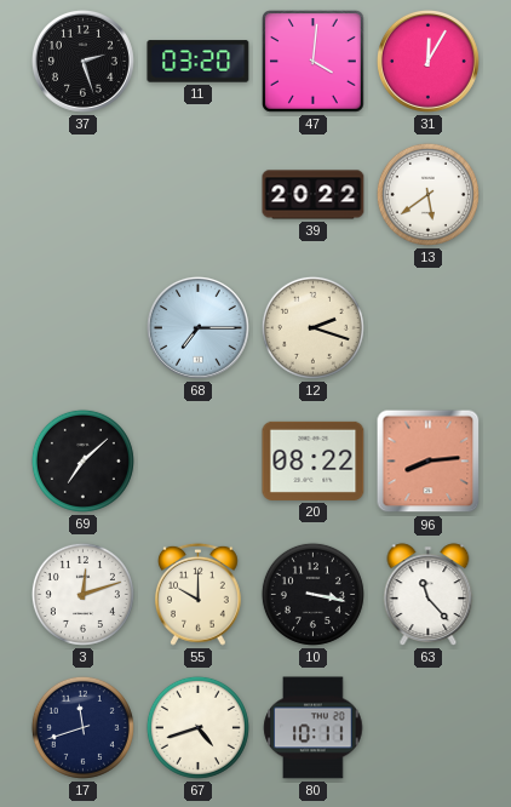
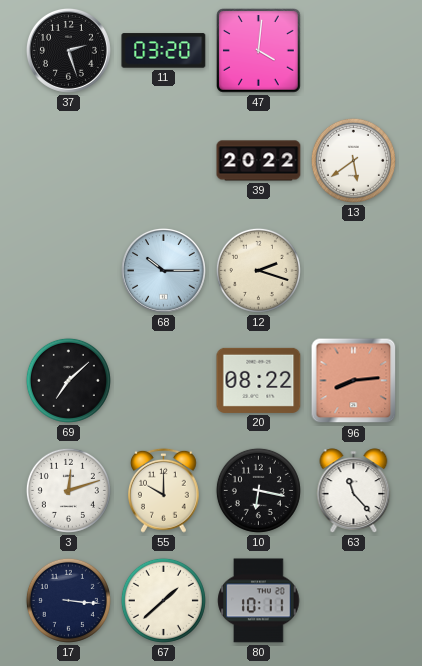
31: 12:05 -> none
68: 7:15 -> 10:15
10: 3:17 -> 6:17
17: 11:42 -> 3:16
67: 4:42 -> 1:38
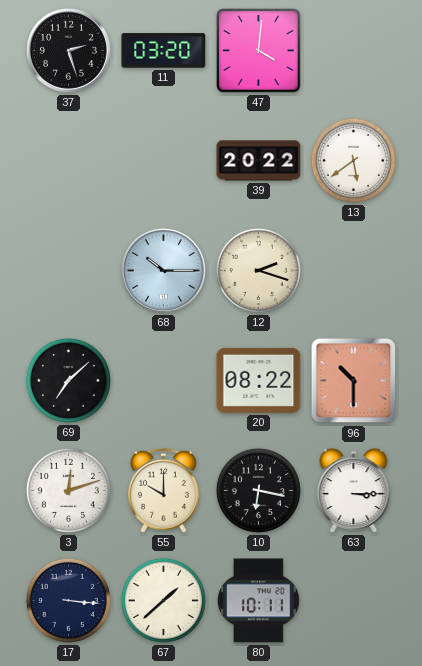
96: 8:14 -> 10:30
63: 11:23 -> 3:15
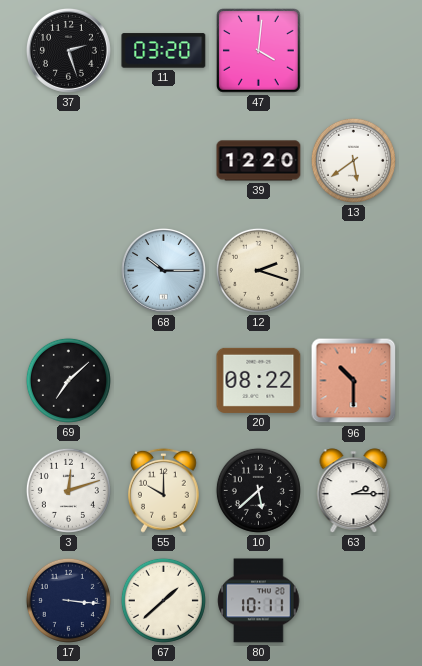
39: 20:22 -> 12:20
10: 6:17 -> 5:38
63: 3:15 -> 2:15
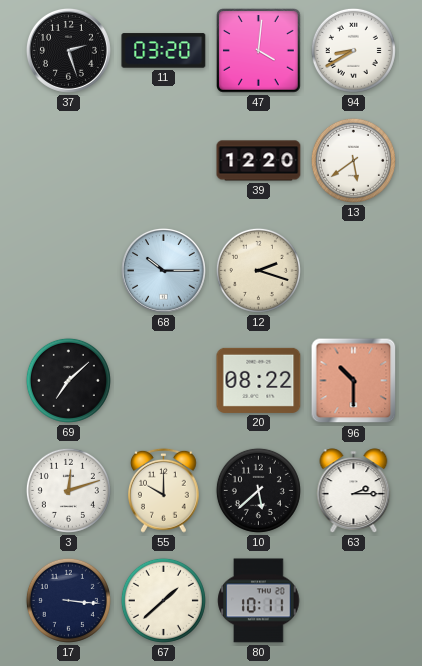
94: none -> 8:40
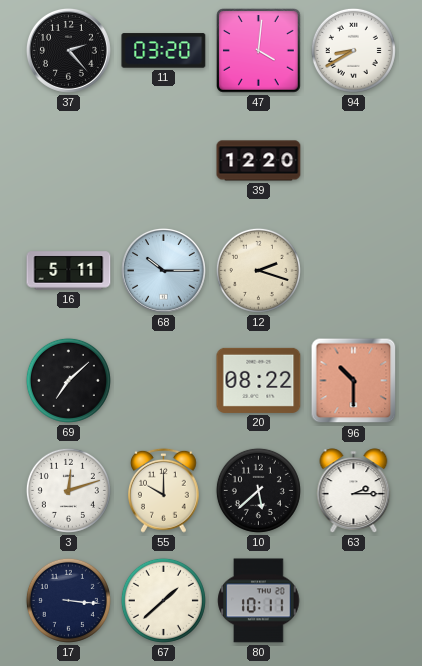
37: 2:27 -> 2:23
13: 5:39 -> none
16: none -> 5:11
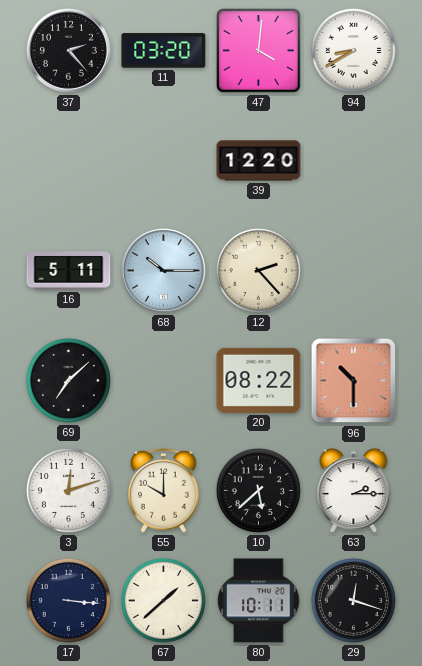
12: 2:18 -> 2:23
29: none -> 12:18
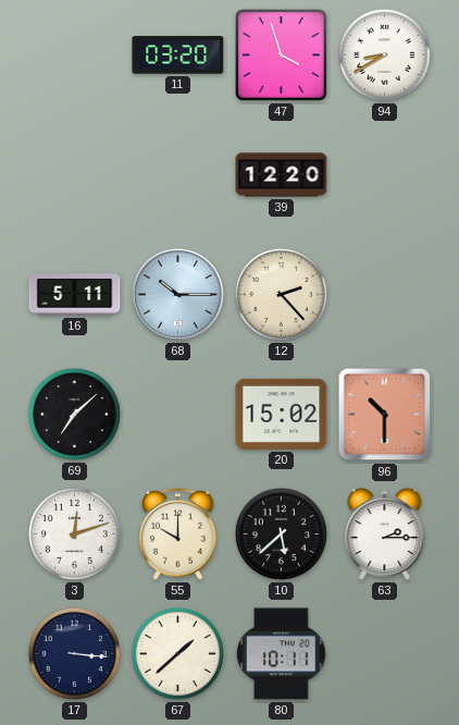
37: 2:23 -> none
47: 4:01 -> 3:57
20: 08:22 -> 15:02
29: 12:18 -> none
